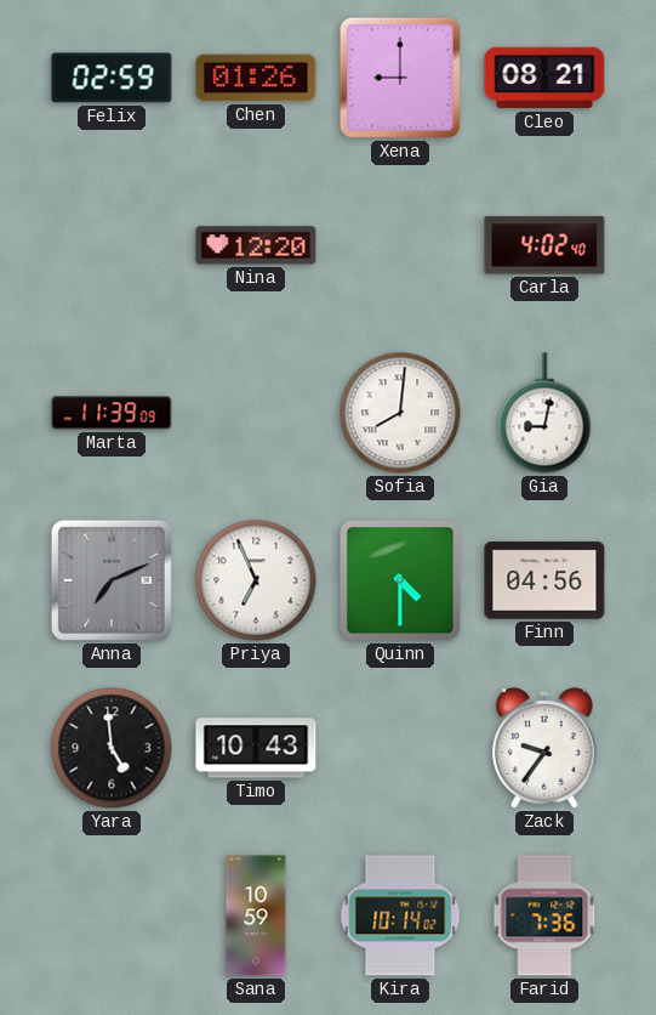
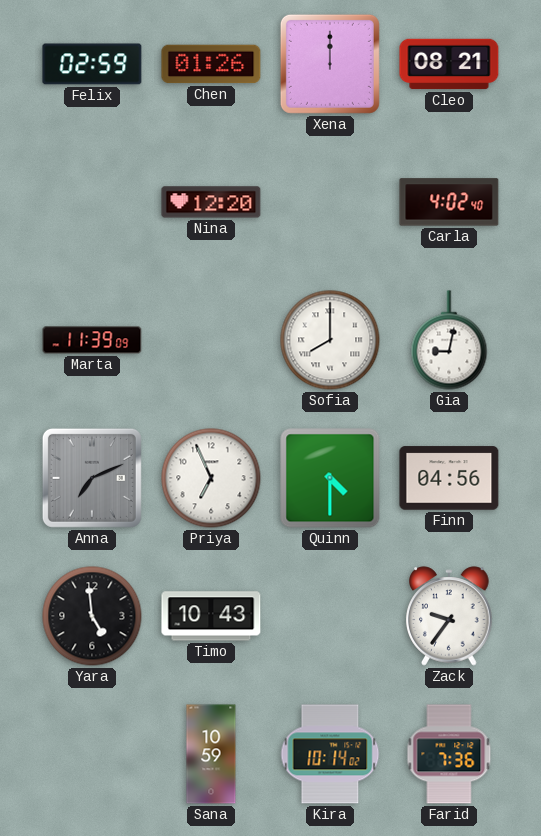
Xena: 9:00 -> 12:00
Sofia: 8:01 -> 8:00
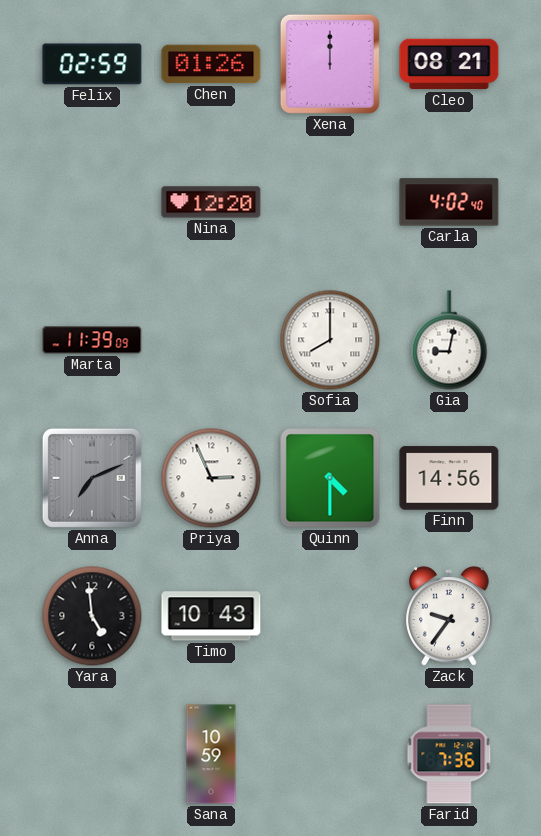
Priya: 6:56 -> 2:56
Finn: 04:56 -> 14:56
Kira: 10:14 -> none
